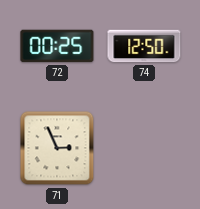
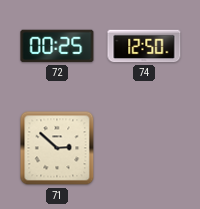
71: 2:56 -> 2:52
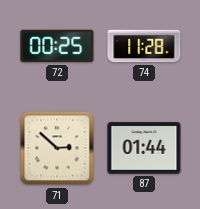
74: 12:50 -> 11:28
87: none -> 01:44
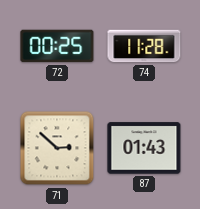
87: 01:44 -> 01:43
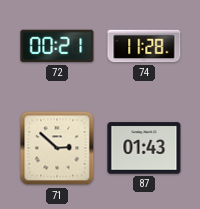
72: 00:25 -> 00:21
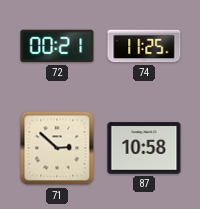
74: 11:28 -> 11:25
87: 01:43 -> 10:58
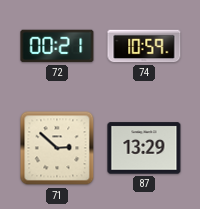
74: 11:25 -> 10:59
87: 10:58 -> 13:29
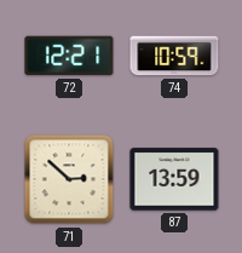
72: 00:21 -> 12:21
87: 13:29 -> 13:59
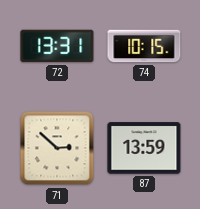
72: 12:21 -> 13:31
74: 10:59 -> 10:15
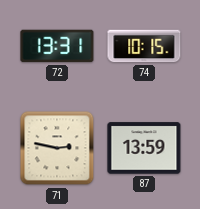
71: 2:52 -> 2:47
